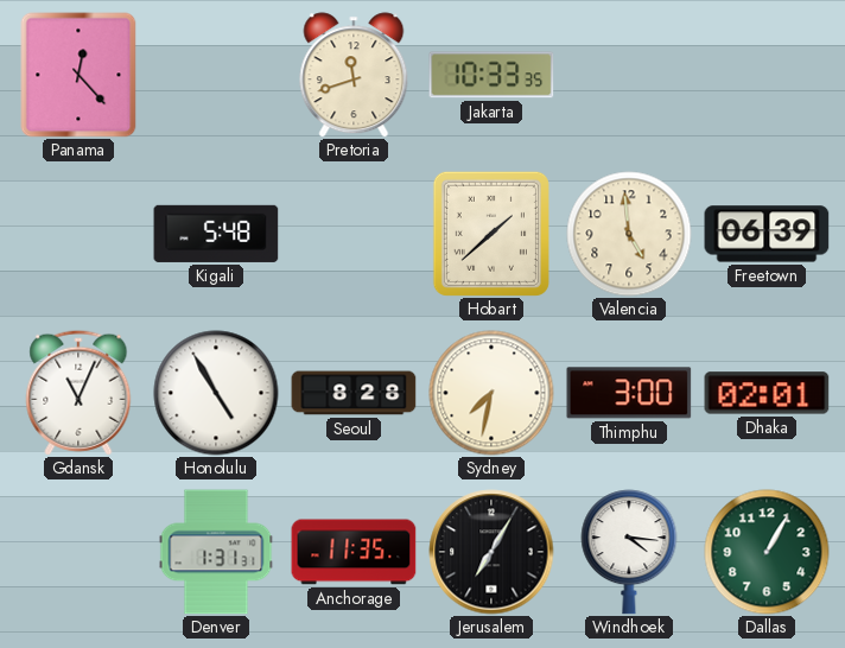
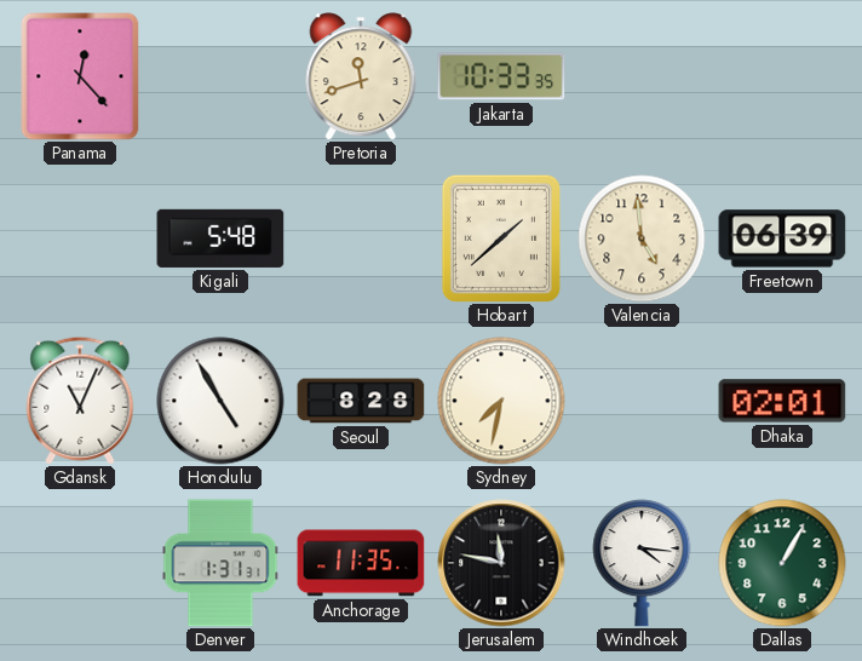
Thimphu: 3:00 -> none
Jerusalem: 7:05 -> 11:47
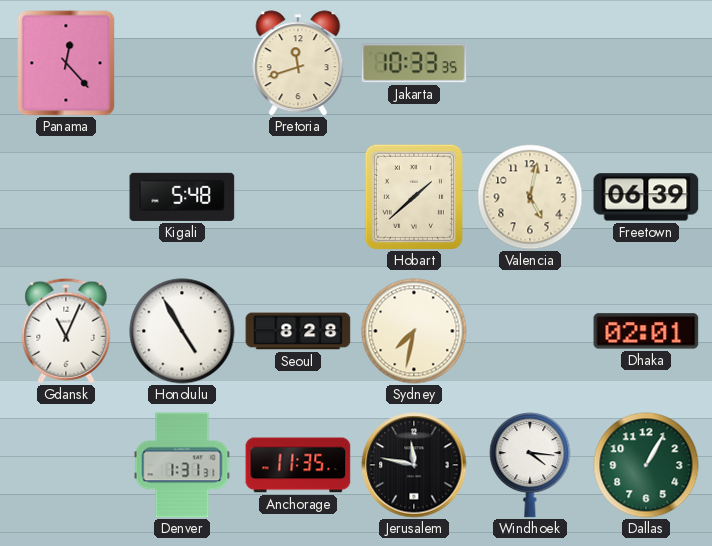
Valencia: 4:59 -> 5:02
